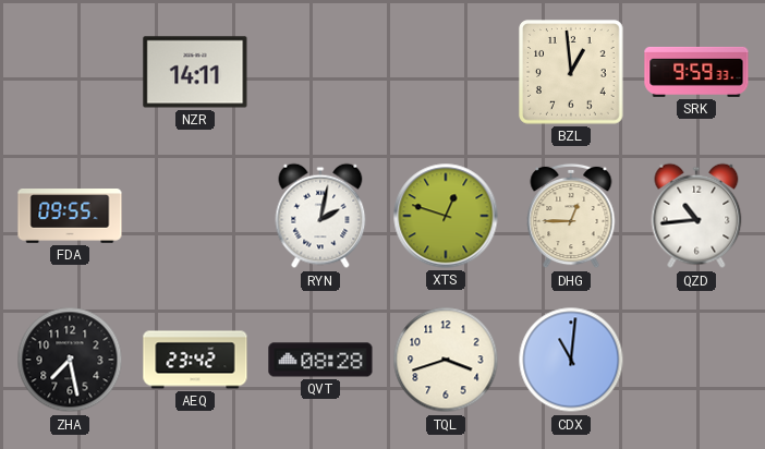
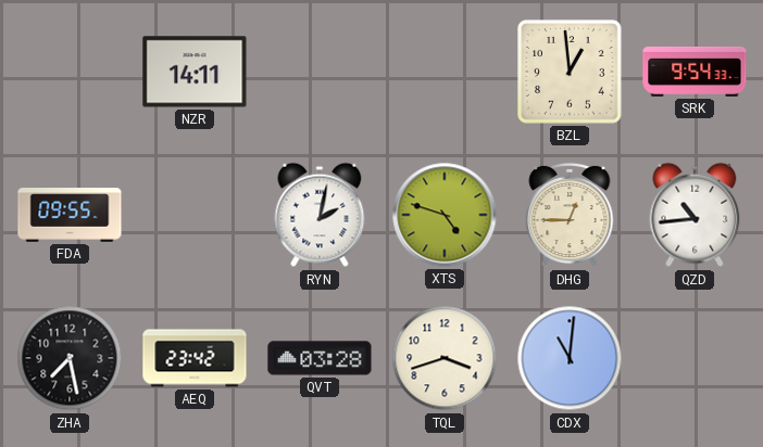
SRK: 9:59 -> 9:54
XTS: 12:48 -> 4:48
QVT: 08:28 -> 03:28
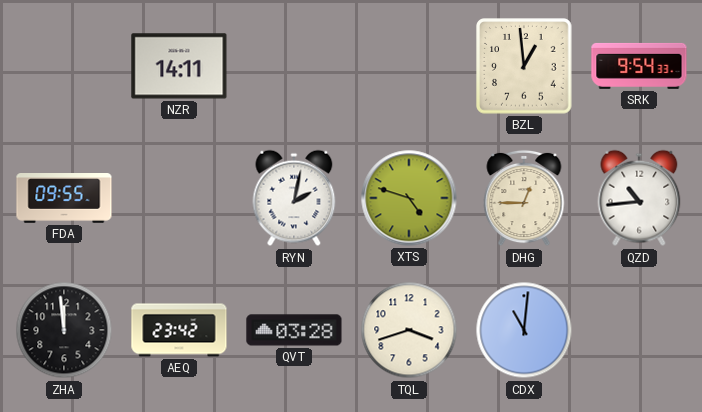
ZHA: 7:28 -> 11:59
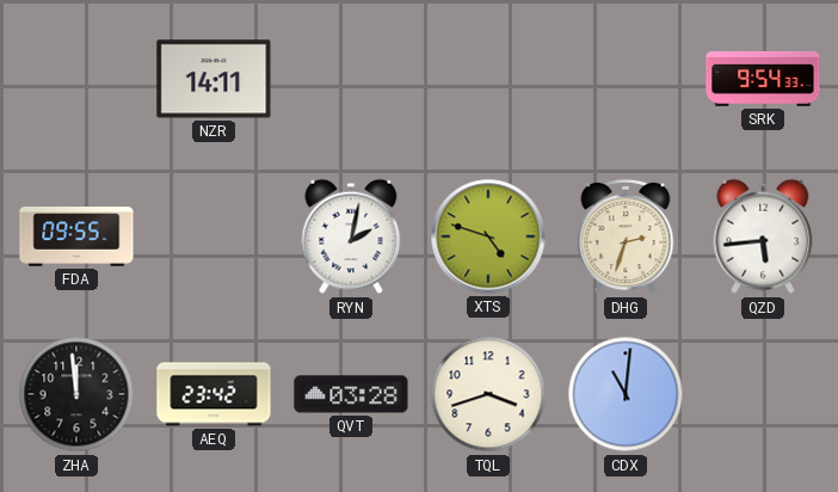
BZL: 12:59 -> none
DHG: 12:45 -> 2:33
QZD: 10:44 -> 5:44
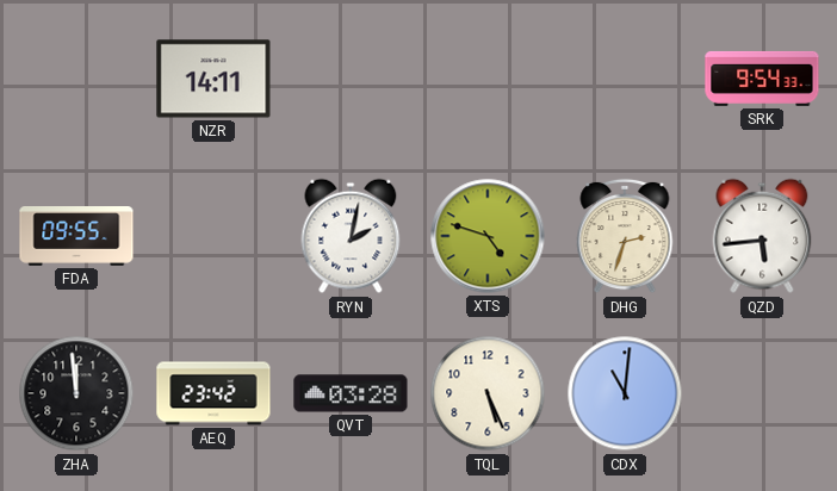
TQL: 3:42 -> 5:26
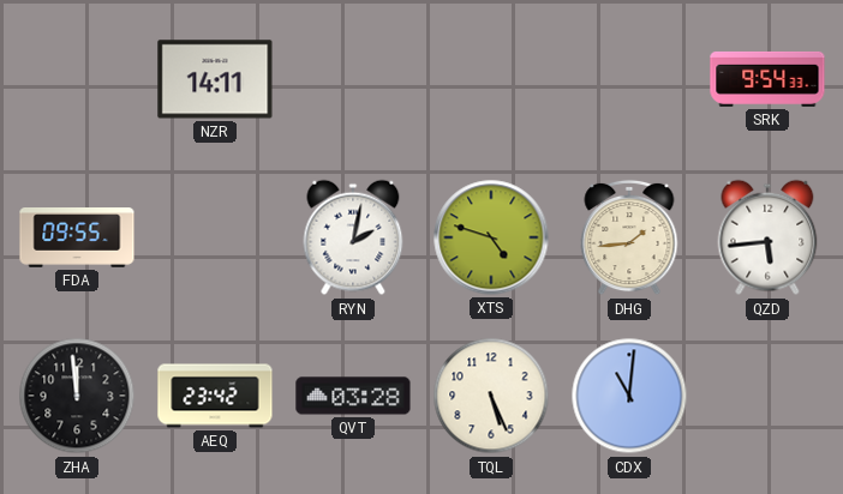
DHG: 2:33 -> 1:44
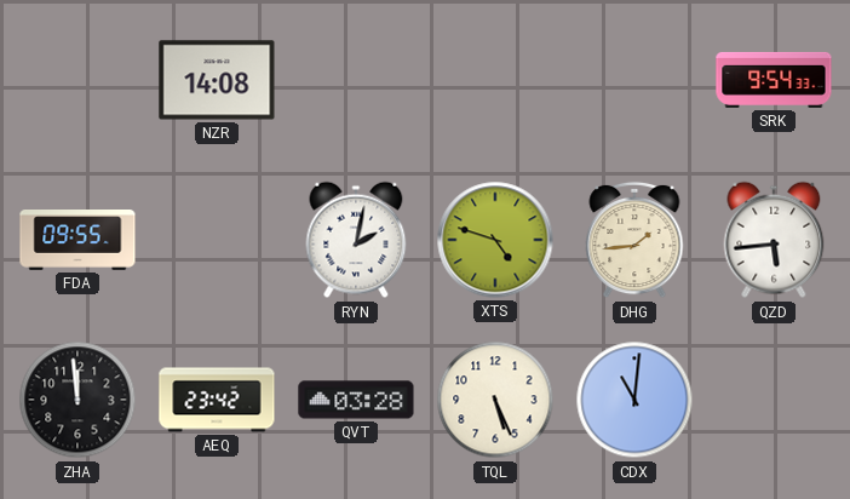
NZR: 14:11 -> 14:08
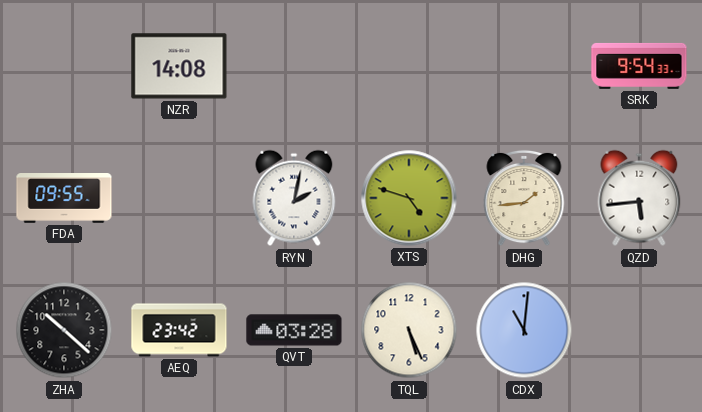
ZHA: 11:59 -> 10:22
